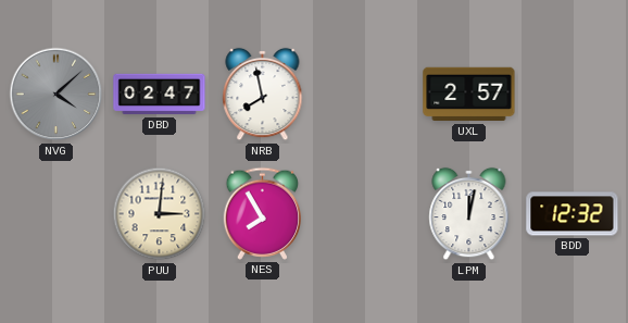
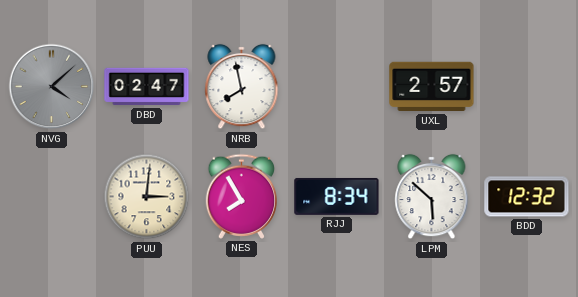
RJJ: none -> 8:34
LPM: 12:02 -> 5:52
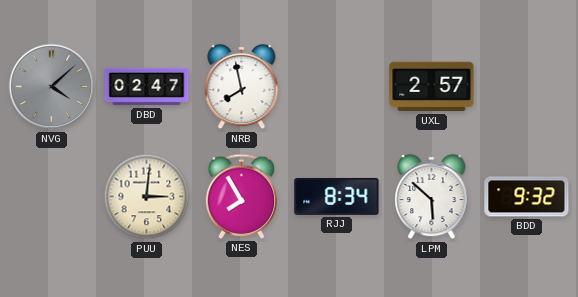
BDD: 12:32 -> 9:32
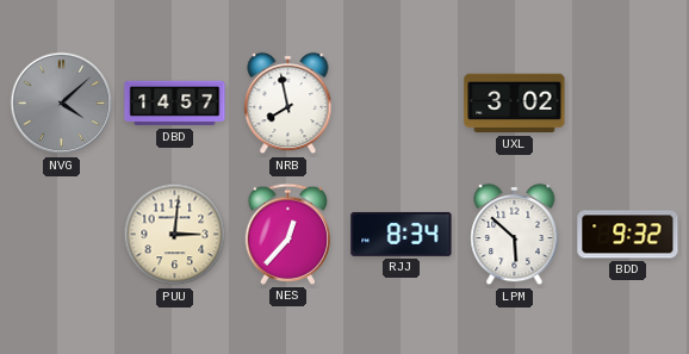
DBD: 02:47 -> 14:57
UXL: 2:57 -> 3:02
NES: 7:55 -> 12:37
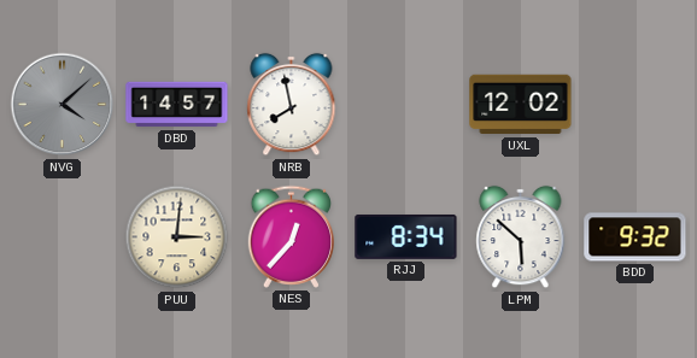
UXL: 3:02 -> 12:02
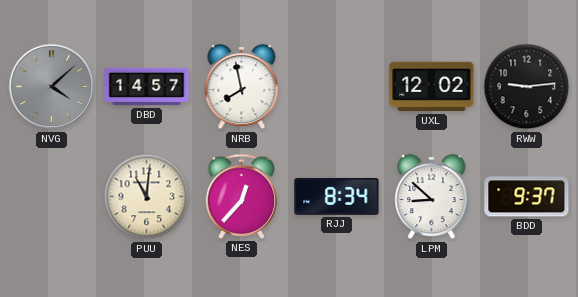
RWW: none -> 9:14
PUU: 3:01 -> 11:01
LPM: 5:52 -> 8:52
BDD: 9:32 -> 9:37
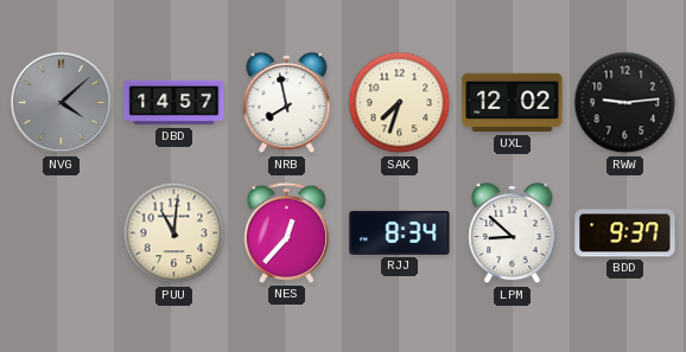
SAK: none -> 7:33
